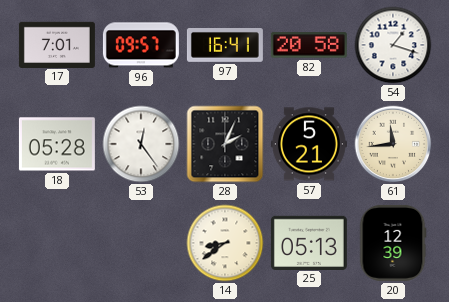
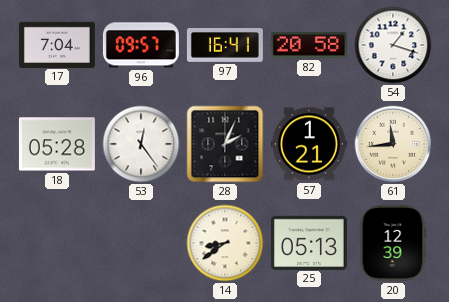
17: 7:01 -> 7:04
57: 5:21 -> 1:21
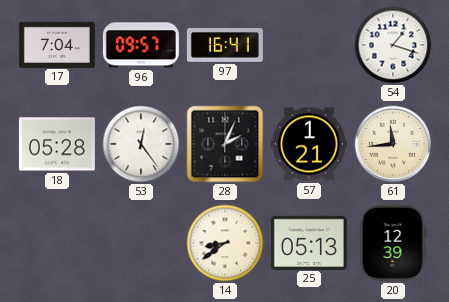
82: 20:58 -> none
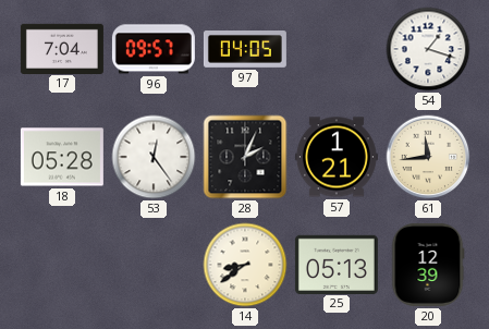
97: 16:41 -> 04:05
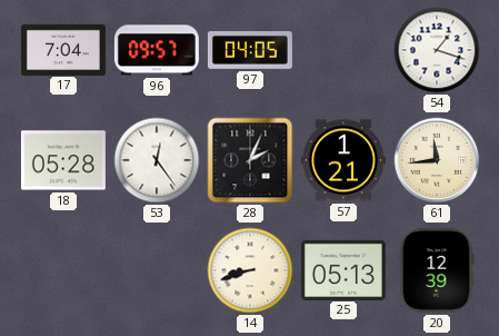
14: 8:39 -> 8:42
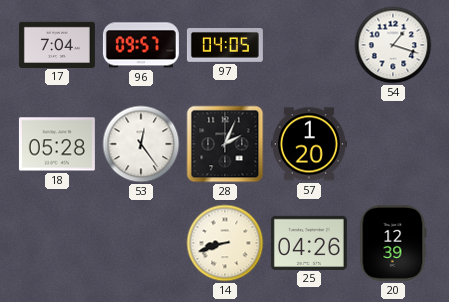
57: 1:21 -> 1:20
61: 11:44 -> none
25: 05:13 -> 04:26
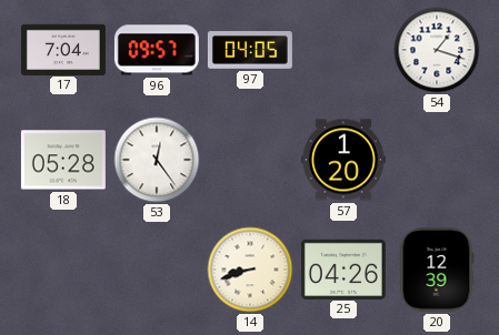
28: 2:04 -> none
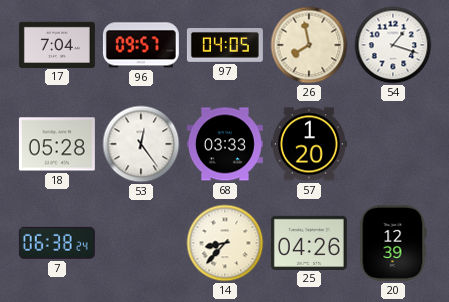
26: none -> 7:58
68: none -> 03:33
7: none -> 06:38
14: 8:42 -> 8:37
